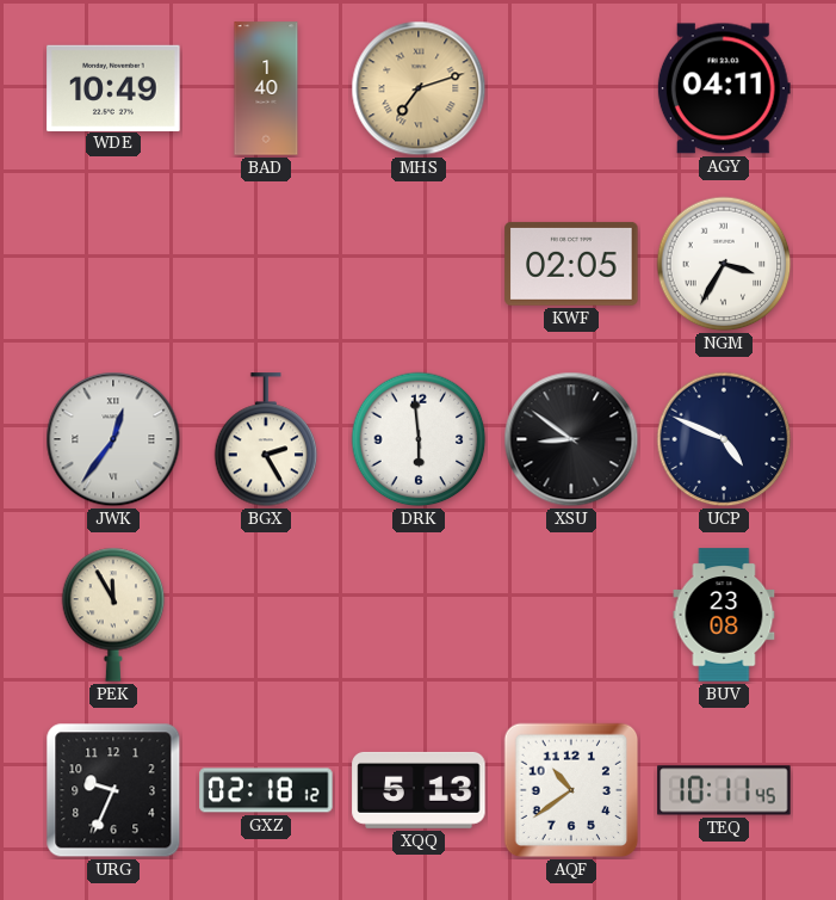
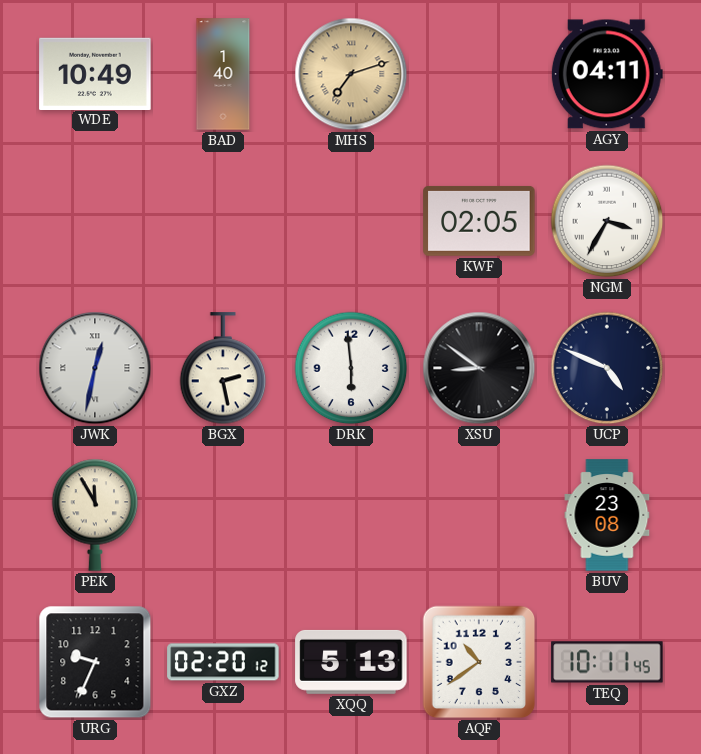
JWK: 12:36 -> 12:32
BGX: 2:25 -> 2:28
GXZ: 02:18 -> 02:20
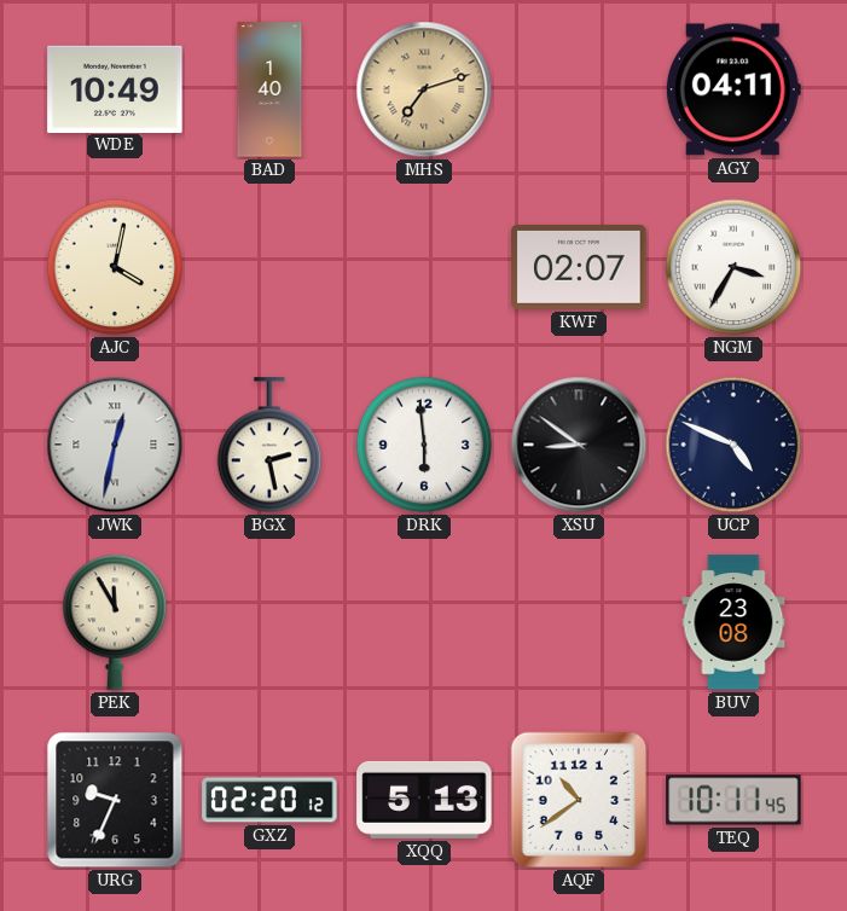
AJC: none -> 4:02
KWF: 02:05 -> 02:07
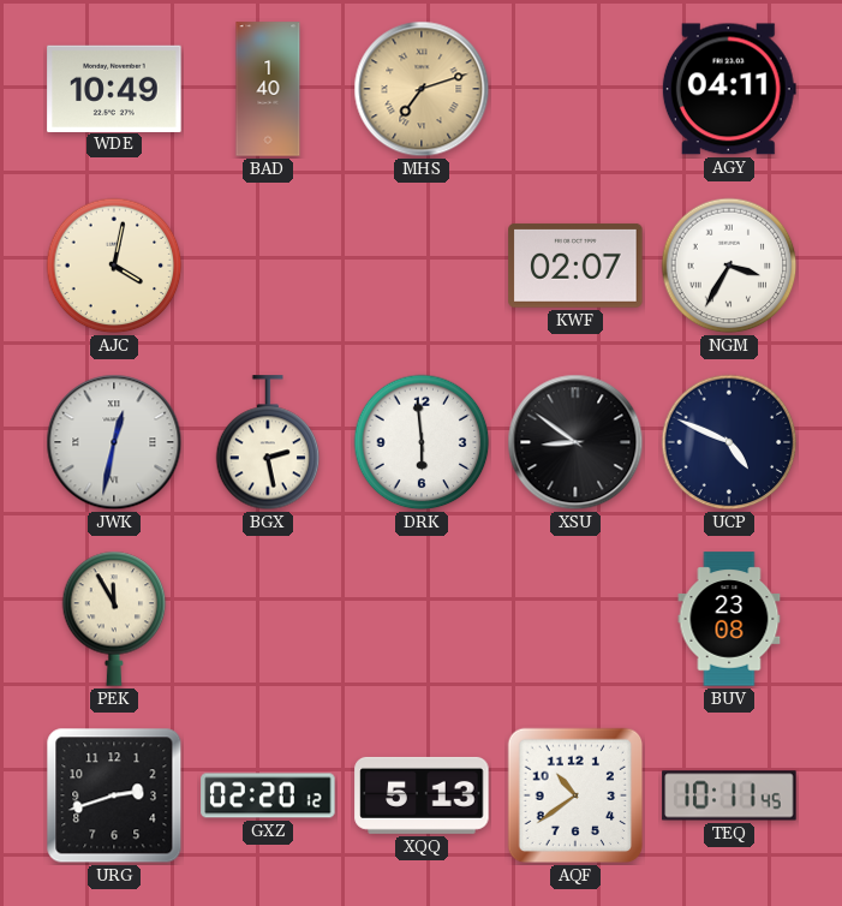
URG: 9:34 -> 2:42
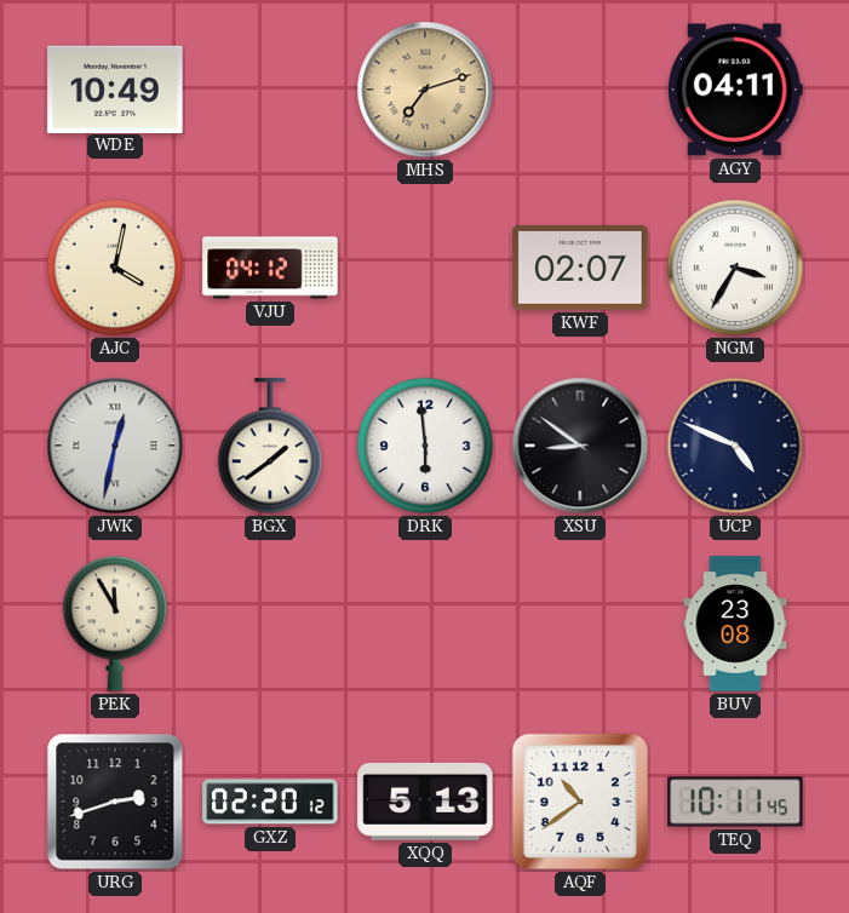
BAD: 1:40 -> none
VJU: none -> 04:12
BGX: 2:28 -> 1:39
